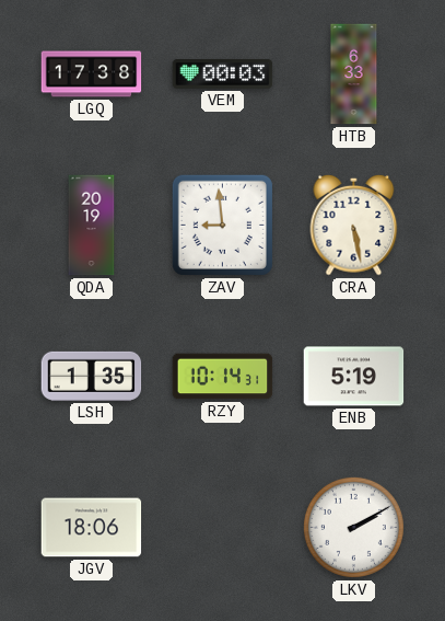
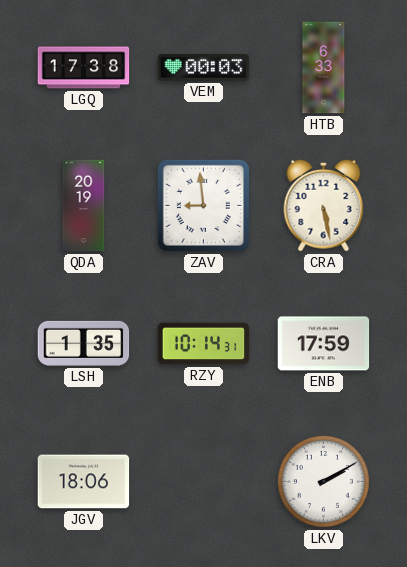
ENB: 5:19 -> 17:59
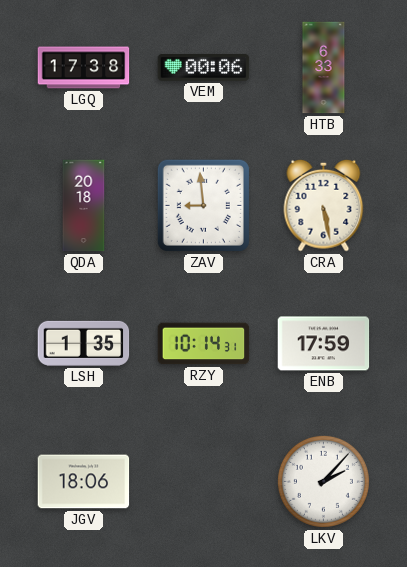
VEM: 00:03 -> 00:06
QDA: 20:19 -> 20:18
LKV: 2:10 -> 2:07
